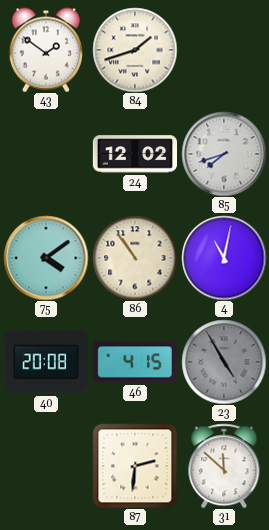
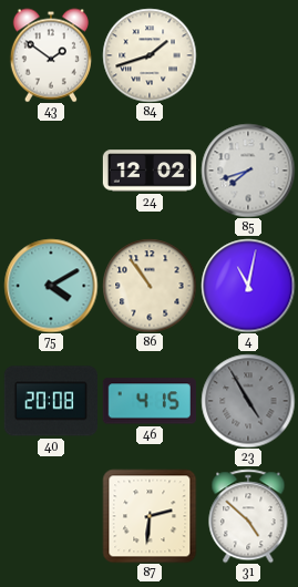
75: 4:09 -> 4:10
31: 11:52 -> 4:52
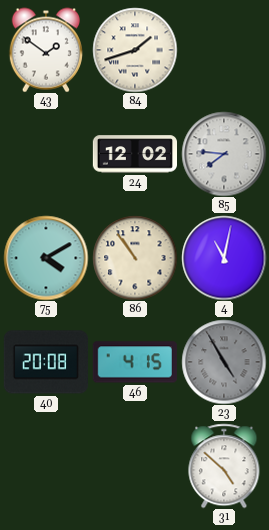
85: 7:42 -> 7:46
87: 2:31 -> none
